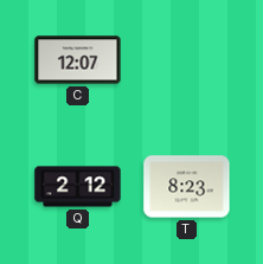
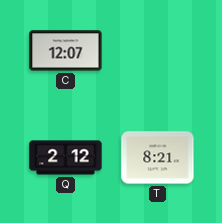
T: 8:23 -> 8:21
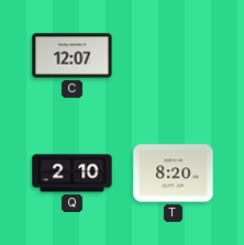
Q: 2:12 -> 2:10
T: 8:21 -> 8:20
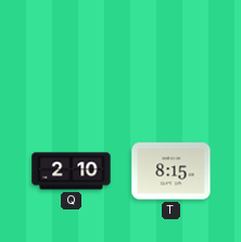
C: 12:07 -> none
T: 8:20 -> 8:15
